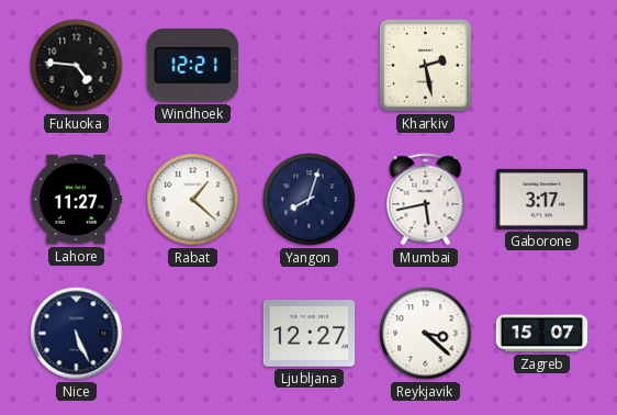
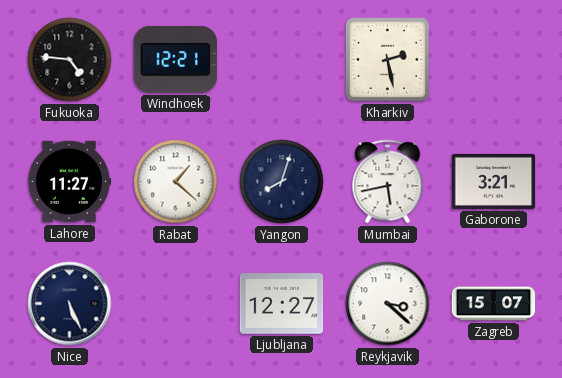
Gaborone: 3:17 -> 3:21
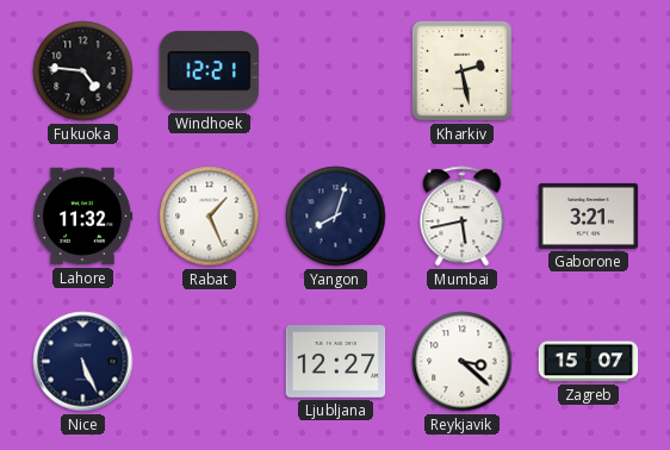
Lahore: 11:27 -> 11:32
Rabat: 1:22 -> 1:26
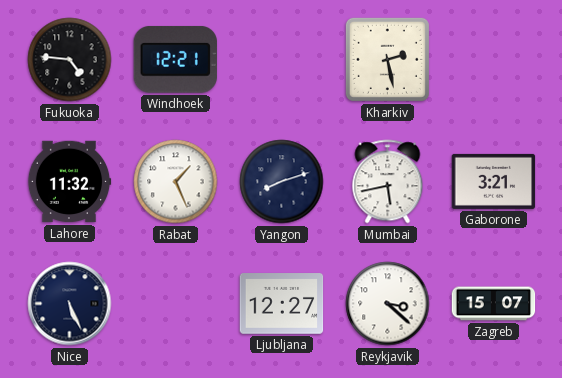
Yangon: 8:03 -> 8:12
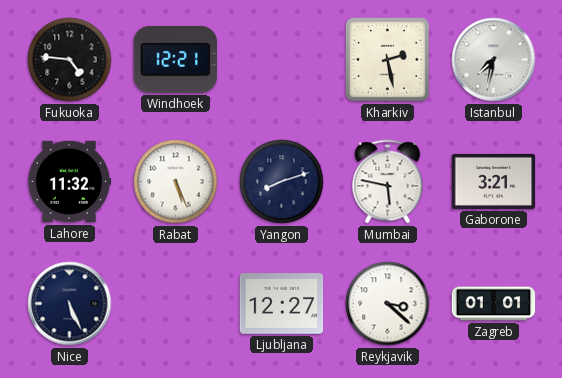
Istanbul: none -> 7:32
Rabat: 1:26 -> 5:26
Mumbai: 5:43 -> 5:47
Zagreb: 15:07 -> 01:01
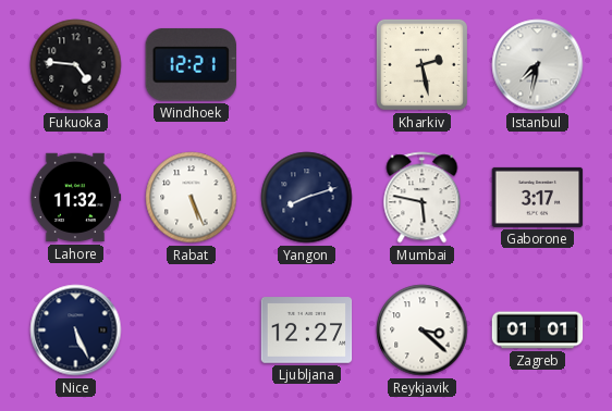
Gaborone: 3:21 -> 3:17
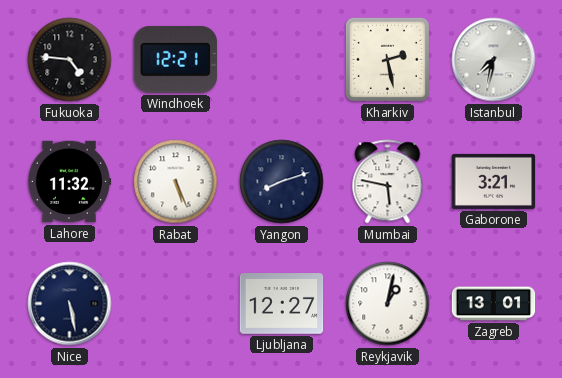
Gaborone: 3:17 -> 3:21
Nice: 5:26 -> 5:28
Reykjavik: 3:22 -> 1:02
Zagreb: 01:01 -> 13:01
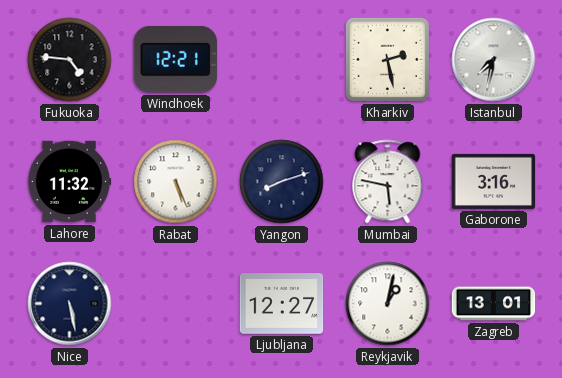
Gaborone: 3:21 -> 3:16
